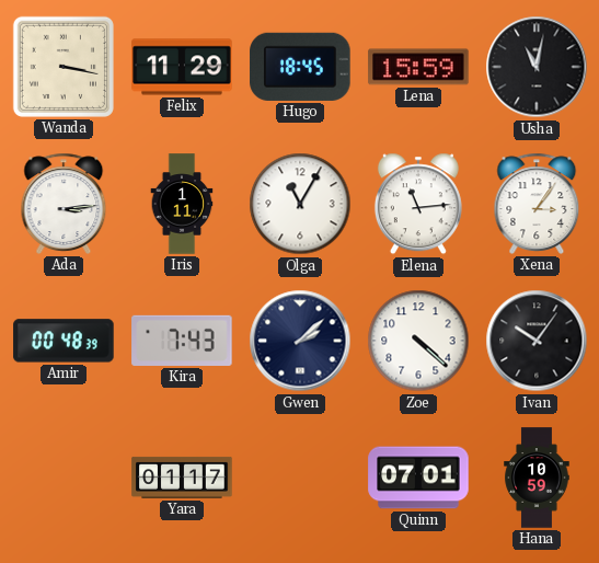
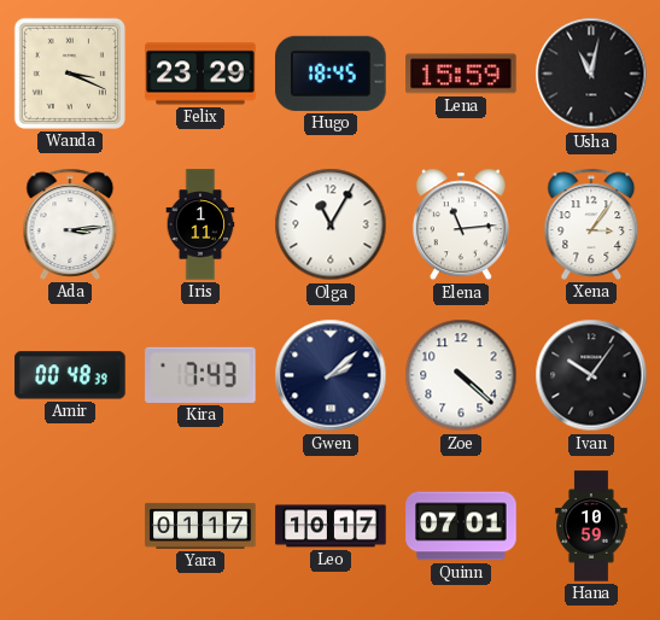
Wanda: 3:17 -> 3:19
Felix: 11:29 -> 23:29
Leo: none -> 10:17
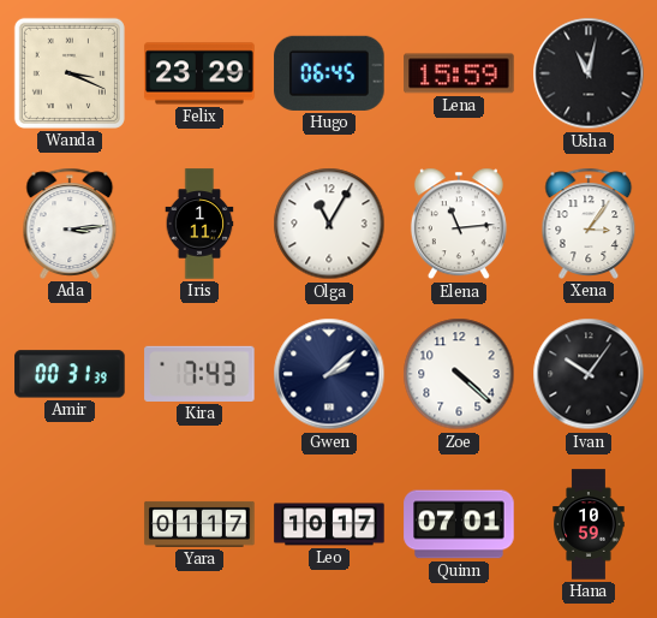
Hugo: 18:45 -> 06:45
Amir: 00:48 -> 00:31
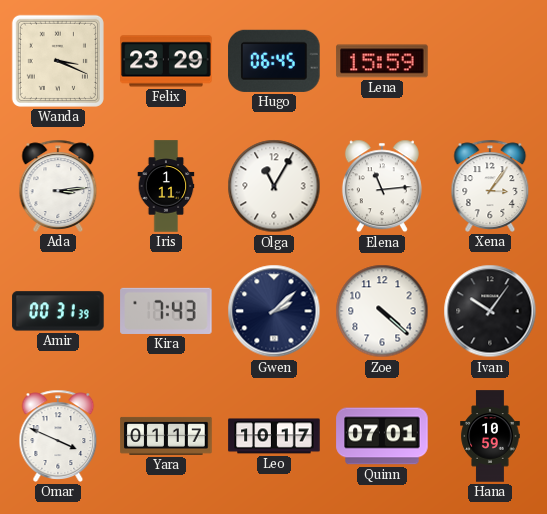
Usha: 11:02 -> none
Omar: none -> 3:49
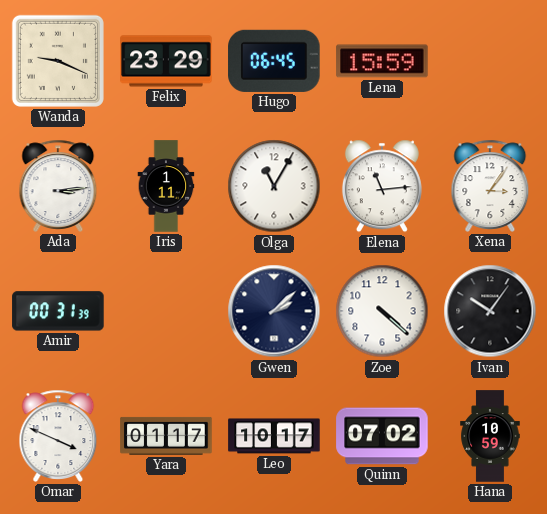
Wanda: 3:19 -> 9:19
Kira: 7:43 -> none
Quinn: 07:01 -> 07:02
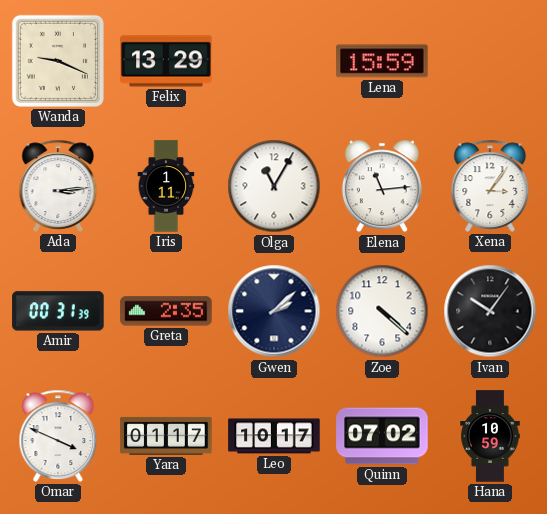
Felix: 23:29 -> 13:29
Hugo: 06:45 -> none
Greta: none -> 2:35
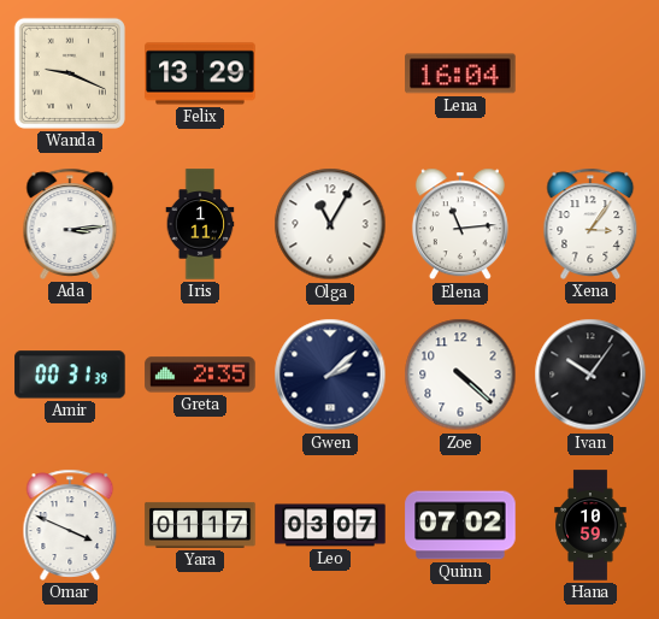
Lena: 15:59 -> 16:04
Leo: 10:17 -> 03:07
